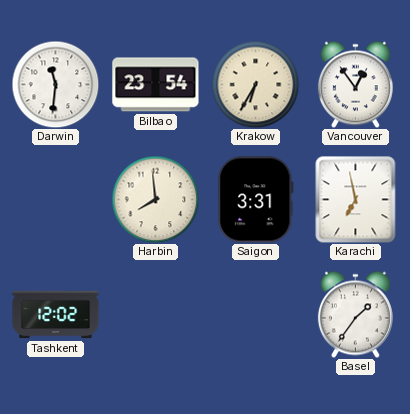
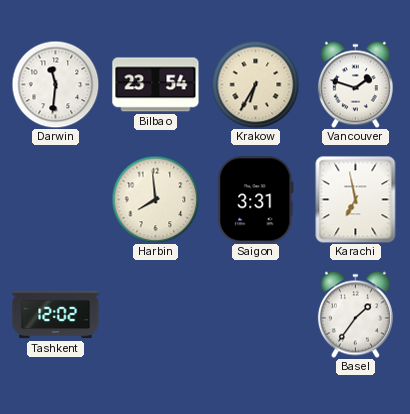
Vancouver: 12:54 -> 1:48
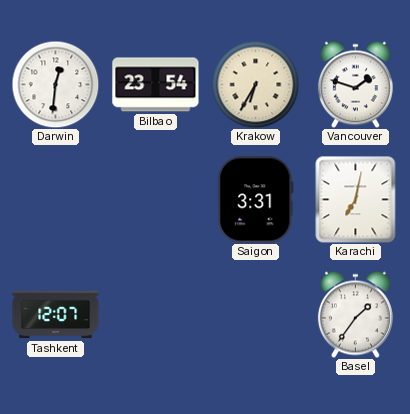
Darwin: 11:31 -> 12:31
Harbin: 7:59 -> none
Karachi: 6:58 -> 7:02
Tashkent: 12:02 -> 12:07
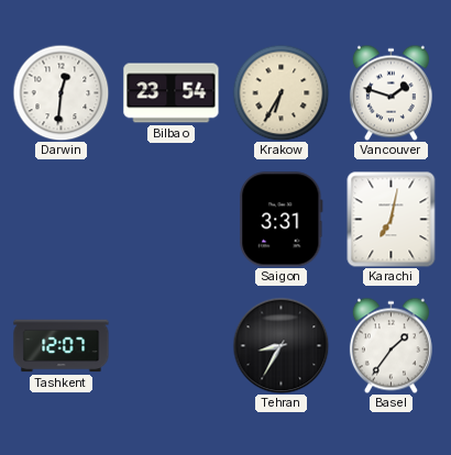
Tehran: none -> 8:35
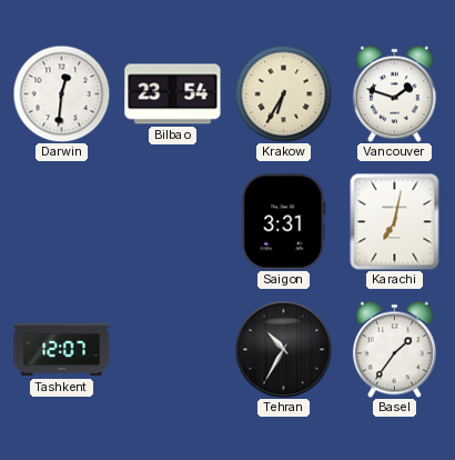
Tehran: 8:35 -> 10:35
